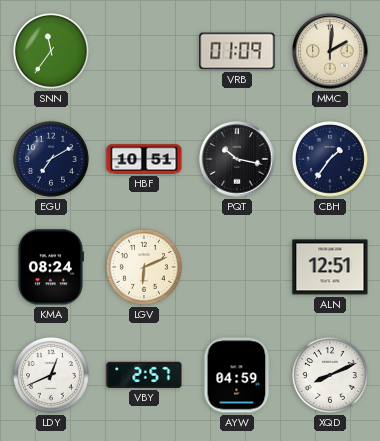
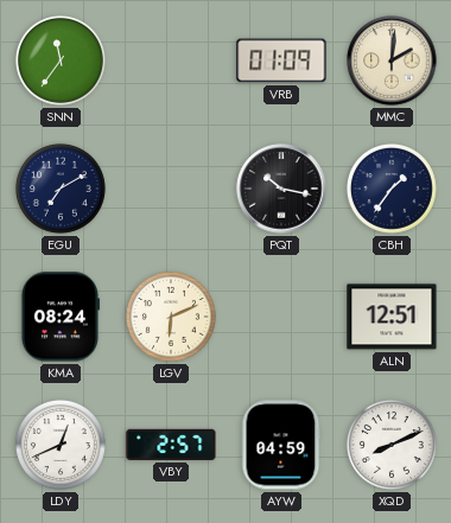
HBF: 10:51 -> none
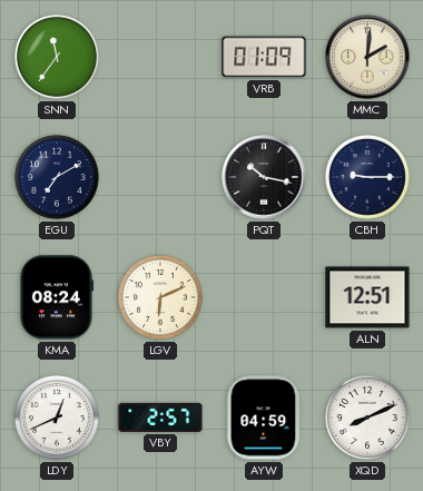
CBH: 1:36 -> 9:15
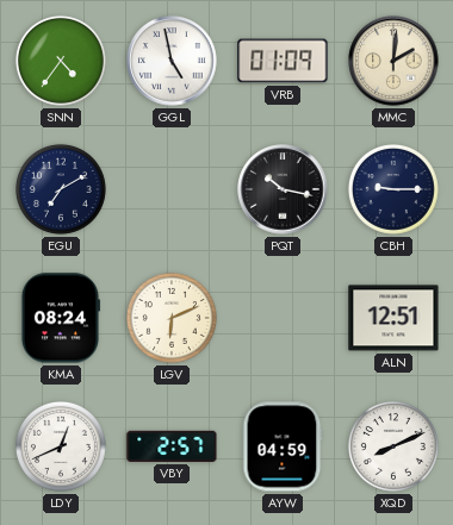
SNN: 11:36 -> 4:36
GGL: none -> 4:58
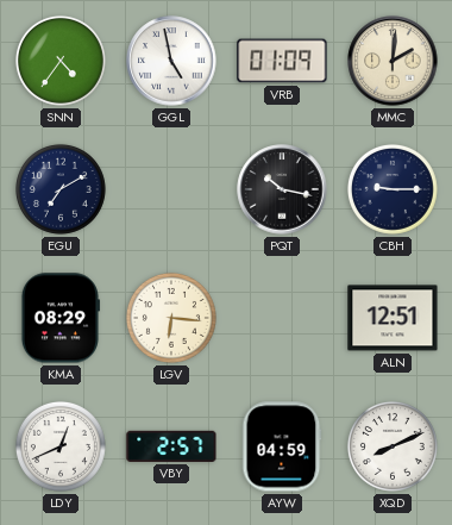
KMA: 08:24 -> 08:29
LGV: 6:11 -> 6:16
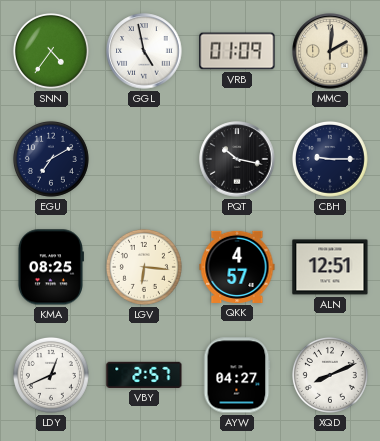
KMA: 08:29 -> 08:25
QKK: none -> 4:57
AYW: 04:59 -> 04:27
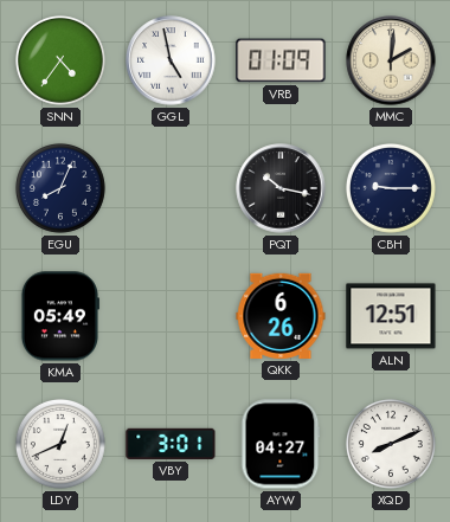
EGU: 7:10 -> 8:04
KMA: 08:25 -> 05:49
LGV: 6:16 -> none
QKK: 4:57 -> 6:26
VBY: 2:57 -> 3:01
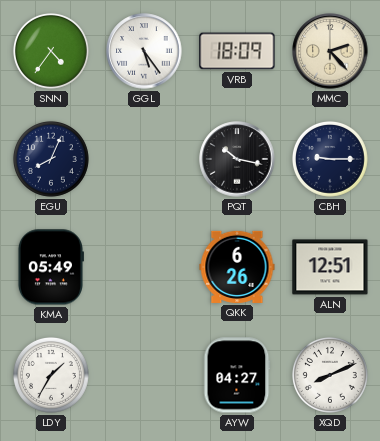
GGL: 4:58 -> 5:24
VRB: 01:09 -> 18:09
MMC: 2:01 -> 2:23
LDY: 12:41 -> 1:35
VBY: 3:01 -> none
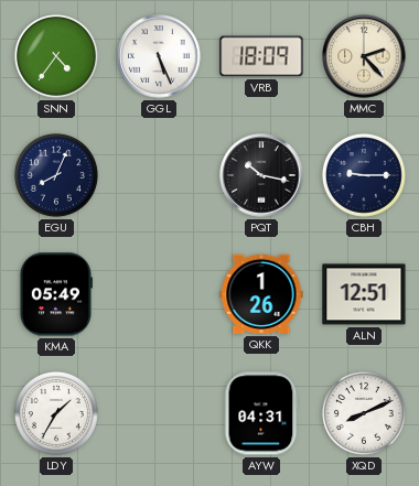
GGL: 5:24 -> 5:26
QKK: 6:26 -> 1:26
AYW: 04:27 -> 04:31
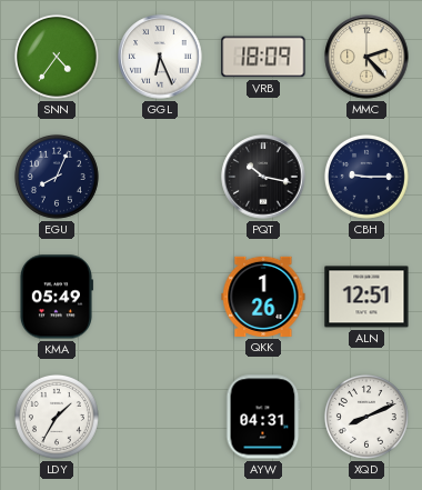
GGL: 5:26 -> 6:26
